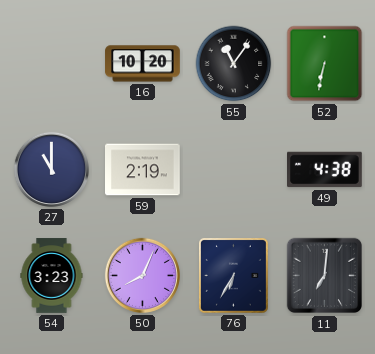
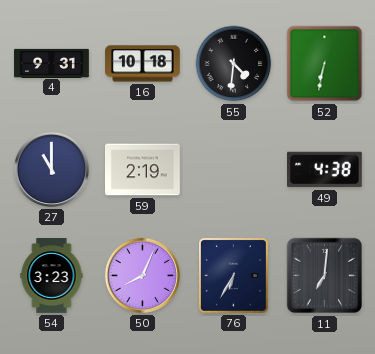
4: none -> 9:31
16: 10:20 -> 10:18
55: 11:06 -> 4:31
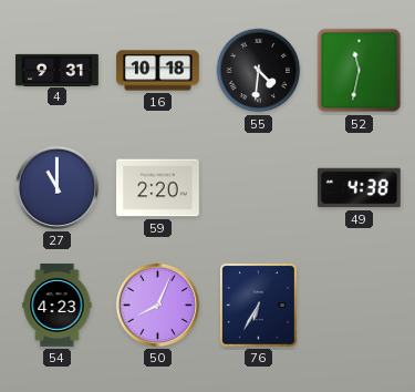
52: 6:32 -> 11:32
59: 2:19 -> 2:20
54: 3:23 -> 4:23
11: 7:01 -> none
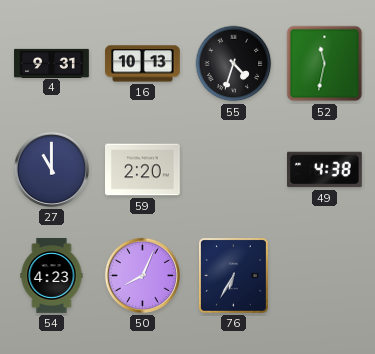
16: 10:18 -> 10:13
55: 4:31 -> 4:33
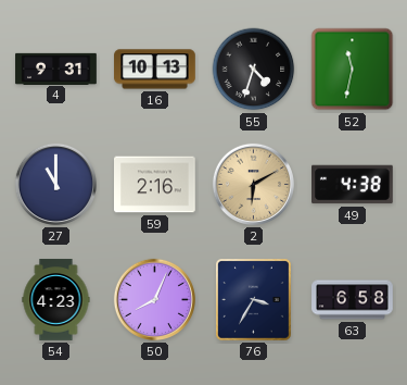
59: 2:20 -> 2:16
2: none -> 6:10
76: 6:35 -> 3:35
63: none -> 6:58
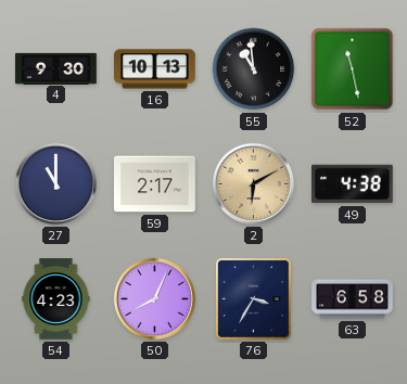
4: 9:31 -> 9:30
55: 4:33 -> 10:59
52: 11:32 -> 11:28
59: 2:16 -> 2:17
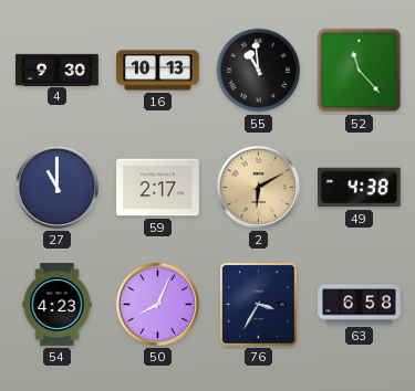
52: 11:28 -> 11:23
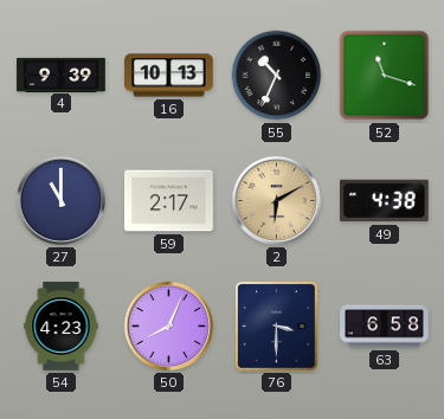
4: 9:30 -> 9:39
55: 10:59 -> 10:34
52: 11:23 -> 11:18
76: 3:35 -> 3:30
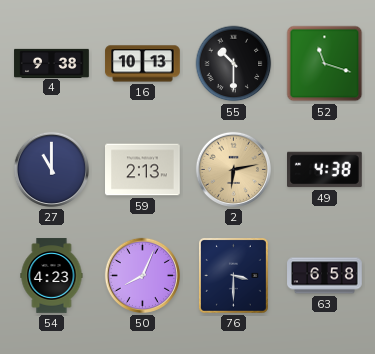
4: 9:39 -> 9:38
55: 10:34 -> 10:30
59: 2:17 -> 2:13
2: 6:10 -> 6:13
